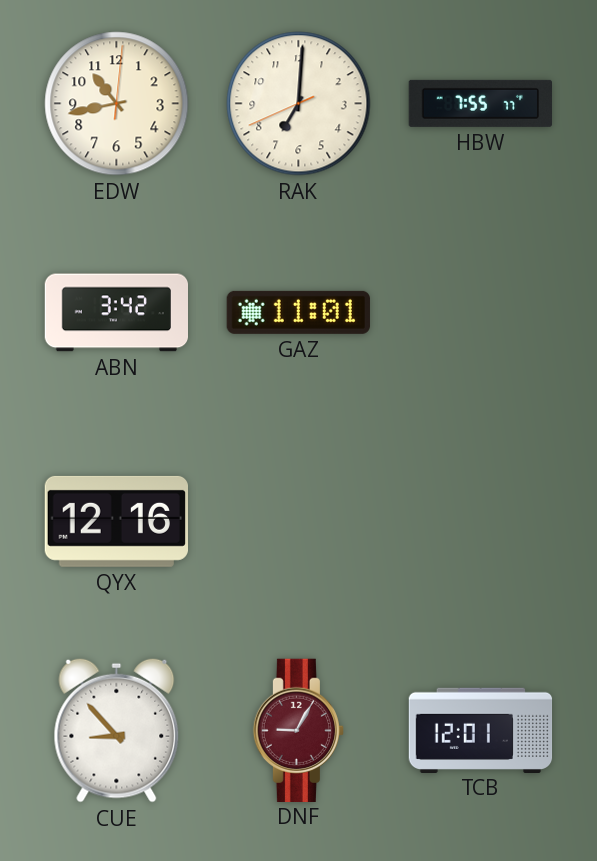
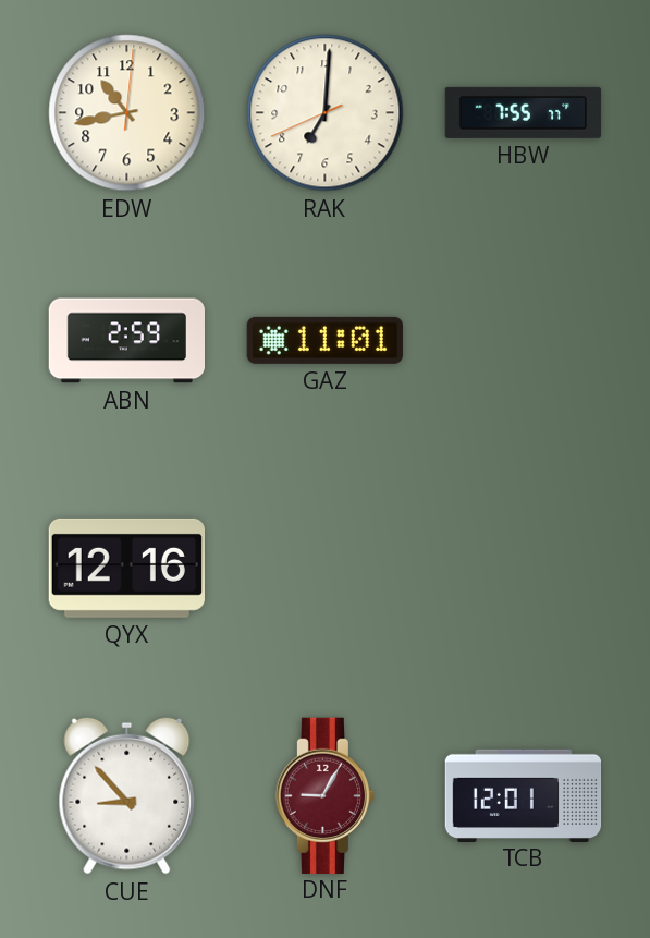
ABN: 3:42 -> 2:59
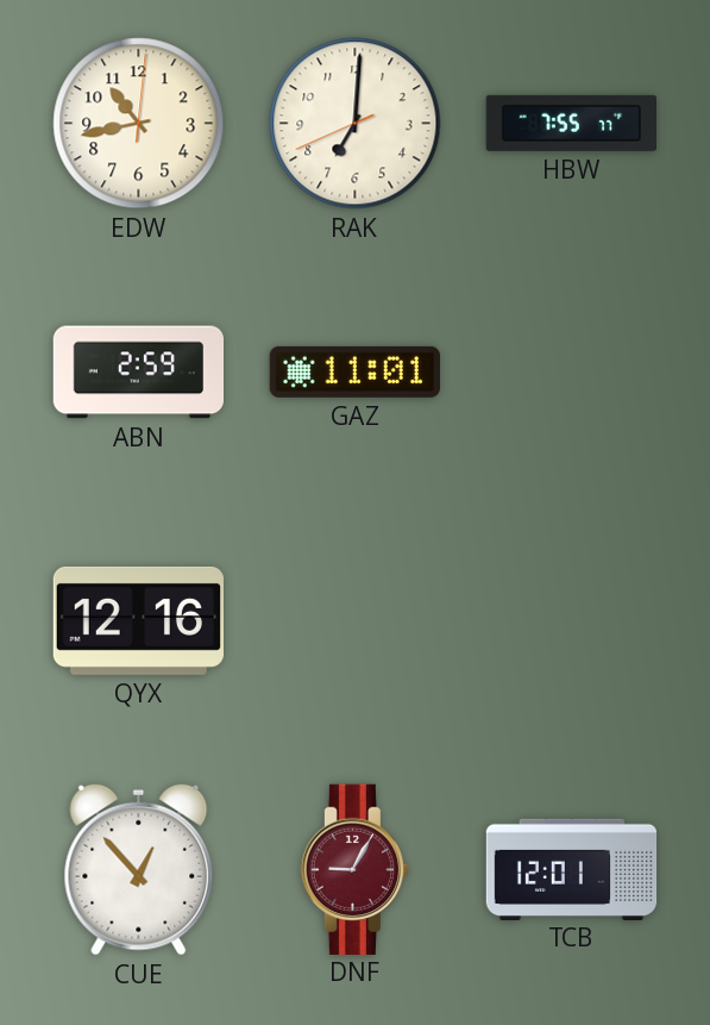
CUE: 8:53 -> 12:53
